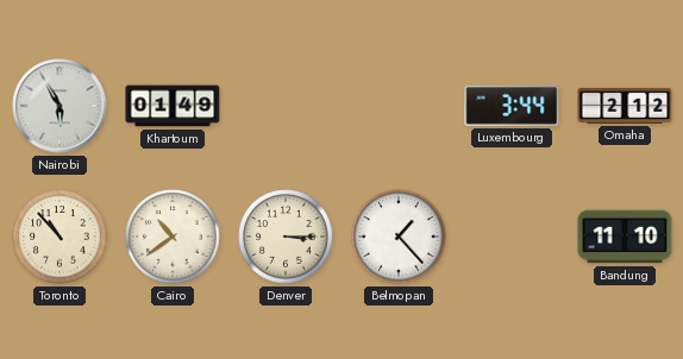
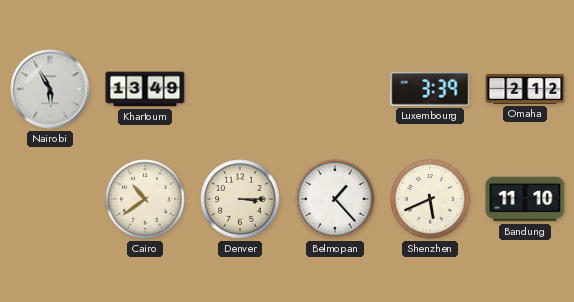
Khartoum: 01:49 -> 13:49
Luxembourg: 3:44 -> 3:39
Toronto: 10:53 -> none
Shenzhen: none -> 5:41
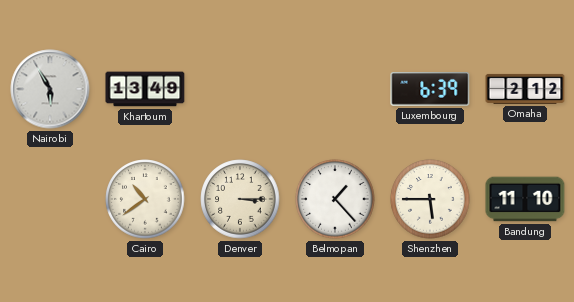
Luxembourg: 3:39 -> 6:39
Shenzhen: 5:41 -> 5:45
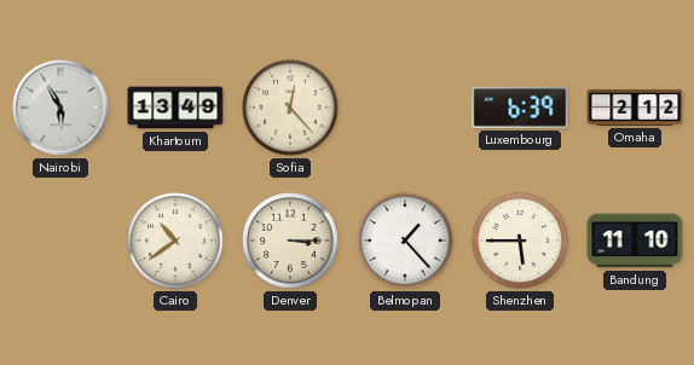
Sofia: none -> 12:23
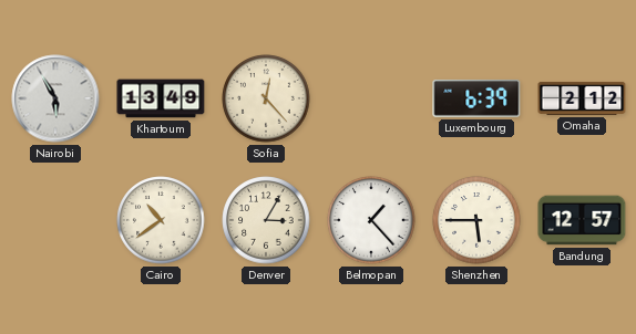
Denver: 3:15 -> 3:05
Bandung: 11:10 -> 12:57
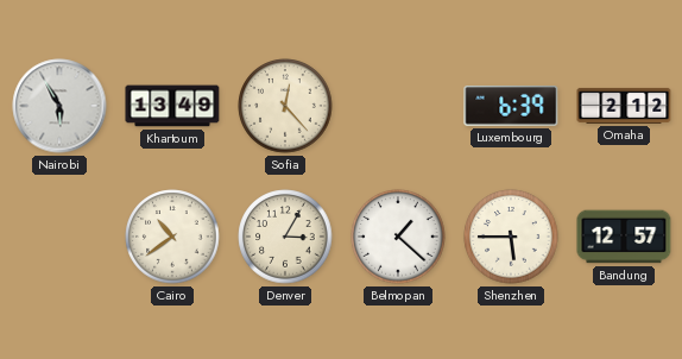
Belmopan: 1:23 -> 1:22
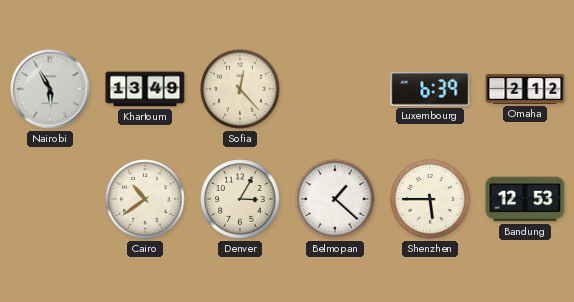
Bandung: 12:57 -> 12:53
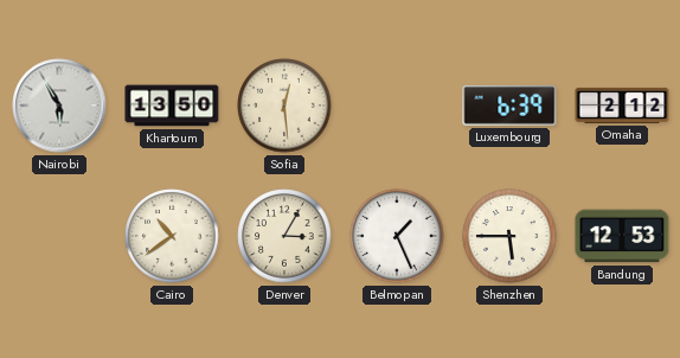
Khartoum: 13:49 -> 13:50
Sofia: 12:23 -> 12:29
Belmopan: 1:22 -> 1:26
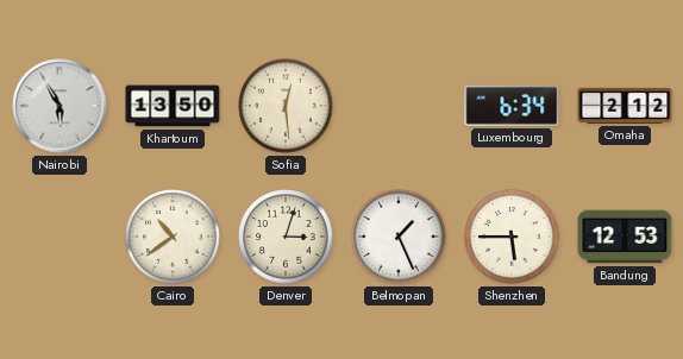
Luxembourg: 6:39 -> 6:34
Denver: 3:05 -> 3:03
